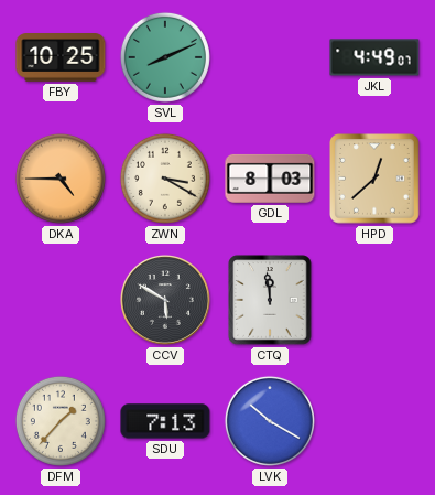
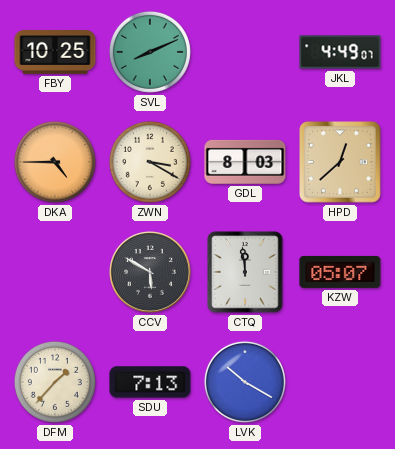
KZW: none -> 05:07
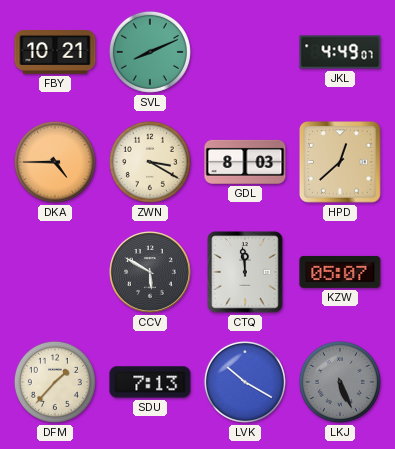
FBY: 10:25 -> 10:21
LKJ: none -> 5:26
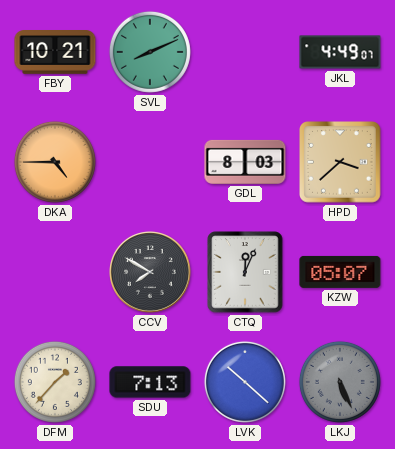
ZWN: 3:20 -> none
HPD: 12:38 -> 3:38
CCV: 5:50 -> 7:50
CTQ: 11:59 -> 12:04
LVK: 10:20 -> 10:22
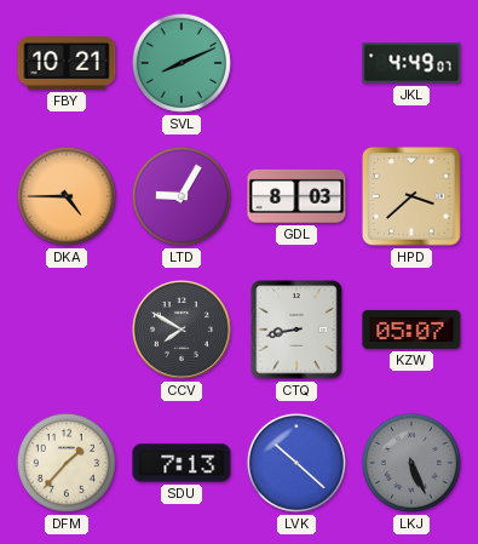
LTD: none -> 9:05
CTQ: 12:04 -> 8:43
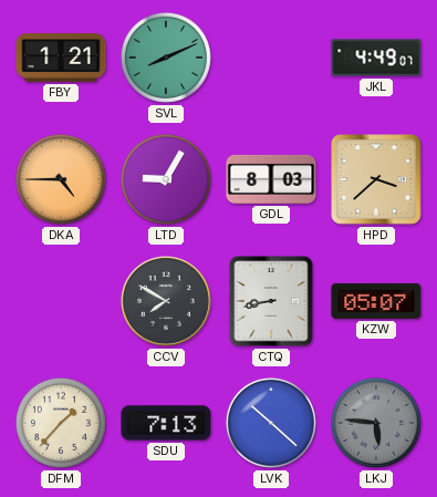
FBY: 10:21 -> 1:21
LKJ: 5:26 -> 5:46
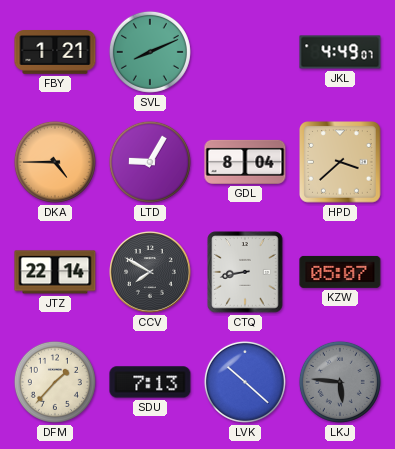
GDL: 8:03 -> 8:04
JTZ: none -> 22:14
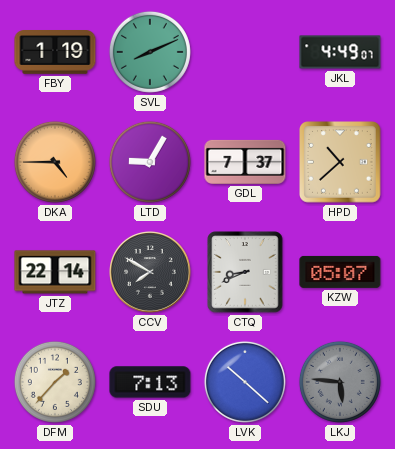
FBY: 1:21 -> 1:19
GDL: 8:04 -> 7:37
HPD: 3:38 -> 10:38
CTQ: 8:43 -> 8:41
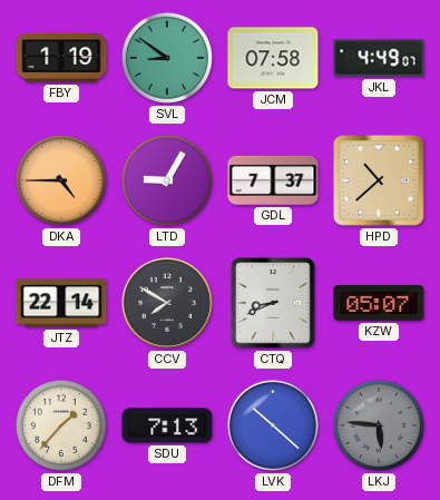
SVL: 8:11 -> 8:51
JCM: none -> 07:58
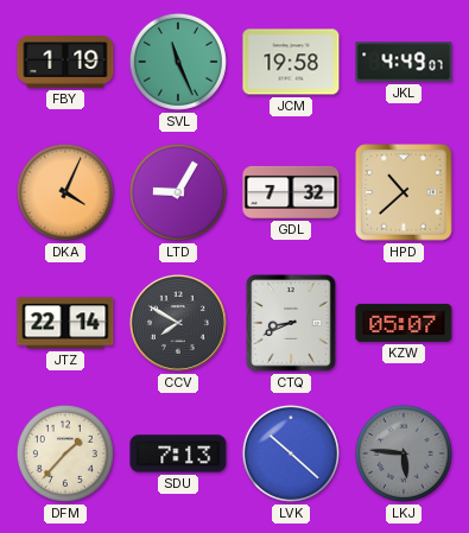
SVL: 8:51 -> 11:26
JCM: 07:58 -> 19:58
DKA: 4:45 -> 4:04
GDL: 7:37 -> 7:32
